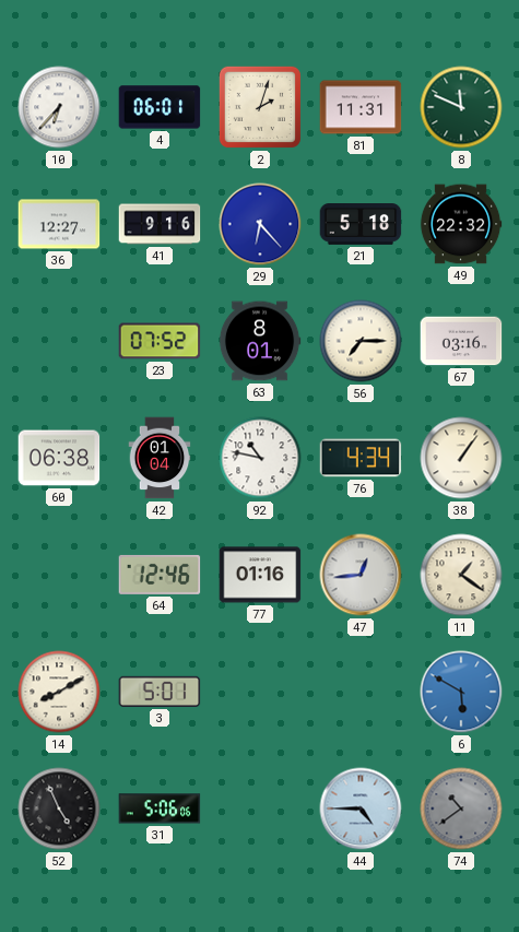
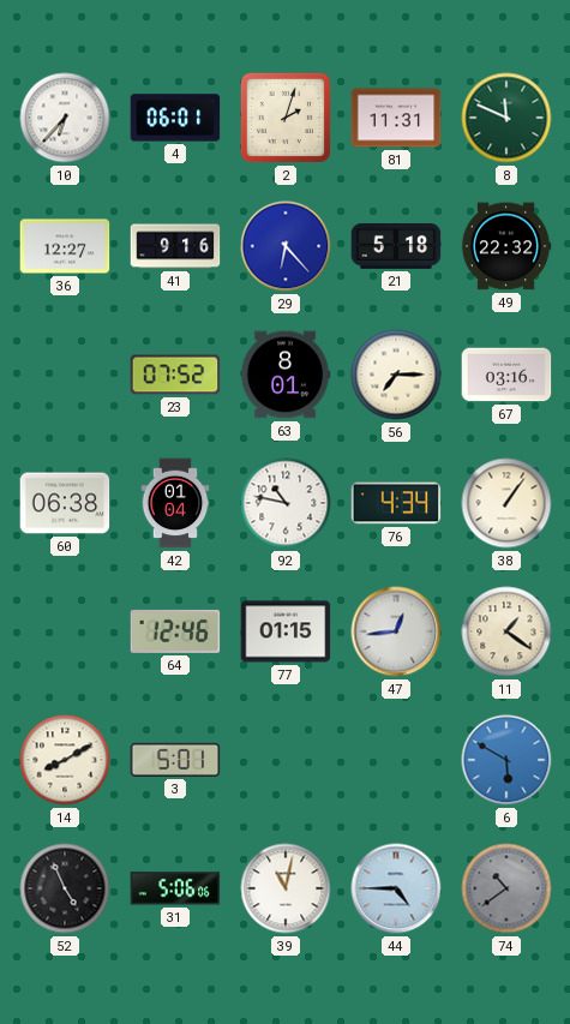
77: 01:16 -> 01:15
39: none -> 11:02
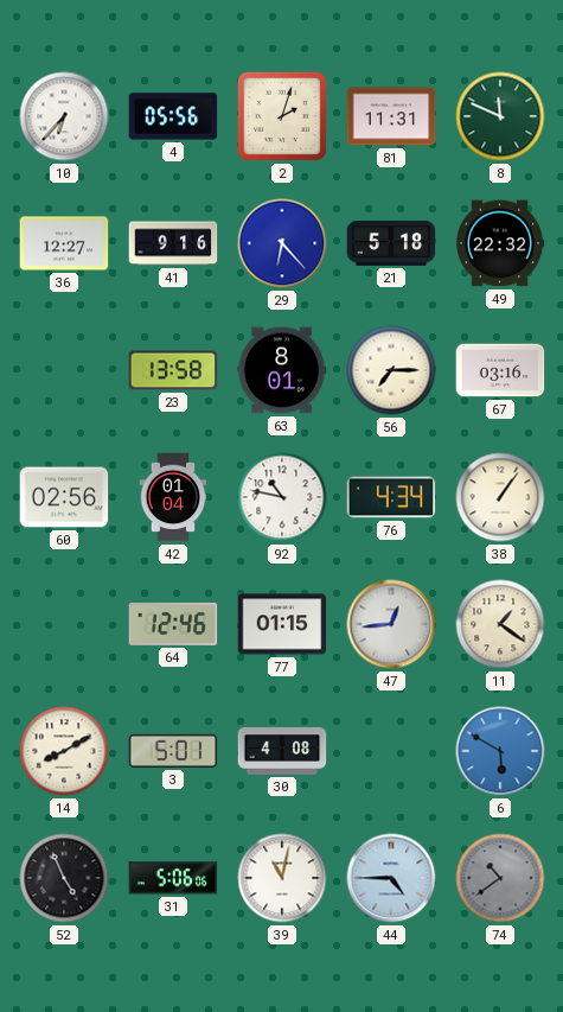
4: 06:01 -> 05:56
23: 07:52 -> 13:58
60: 06:38 -> 02:56
30: none -> 4:08
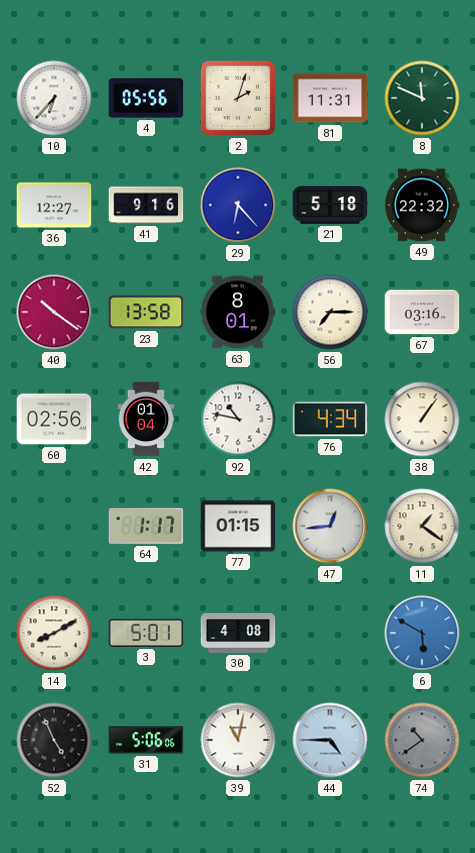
40: none -> 10:21
64: 12:46 -> 1:17
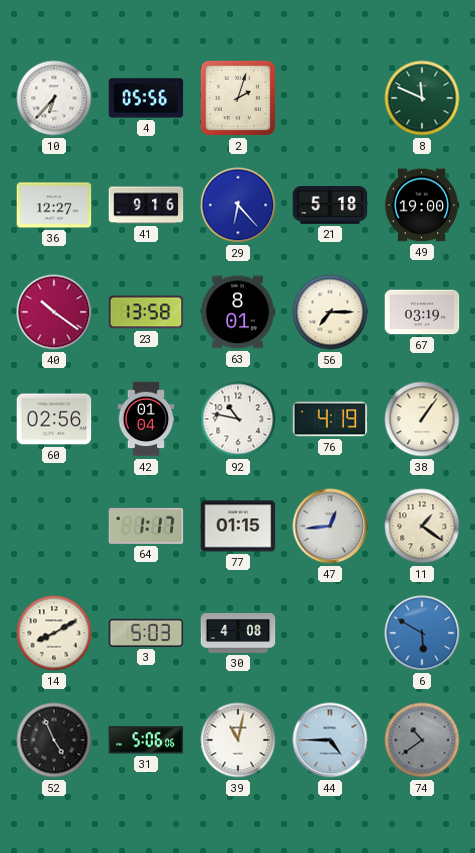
81: 11:31 -> none
49: 22:32 -> 19:00
67: 03:16 -> 03:19
76: 4:34 -> 4:19
3: 5:01 -> 5:03
